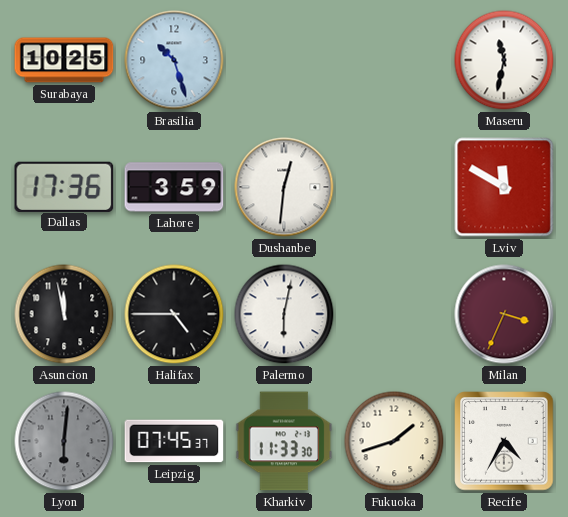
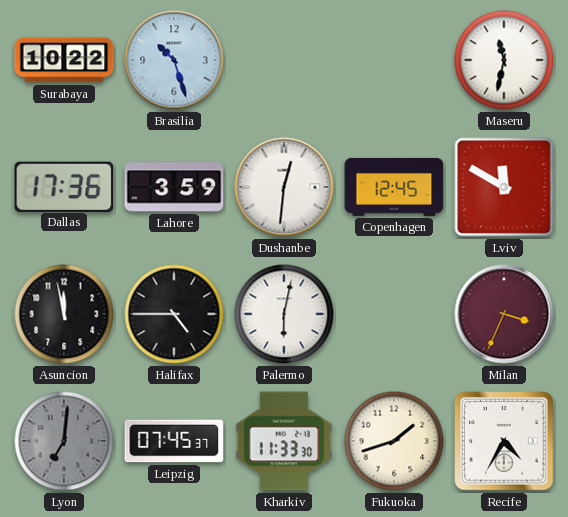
Surabaya: 10:25 -> 10:22
Copenhagen: none -> 12:45
Lyon: 6:01 -> 7:01
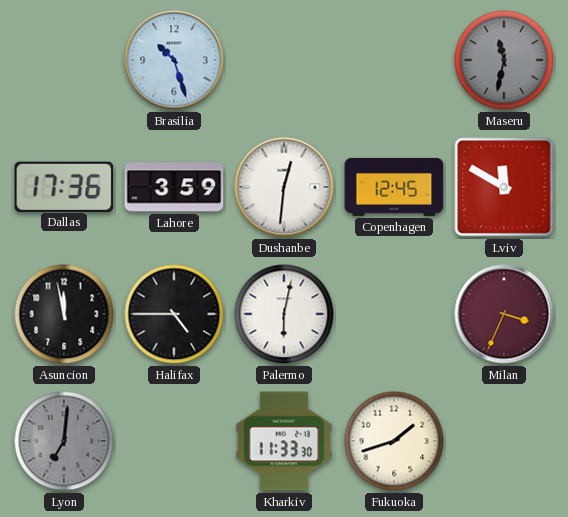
Surabaya: 10:22 -> none
Maseru dial: white -> grey
Leipzig: 07:45 -> none
Recife: 4:35 -> none
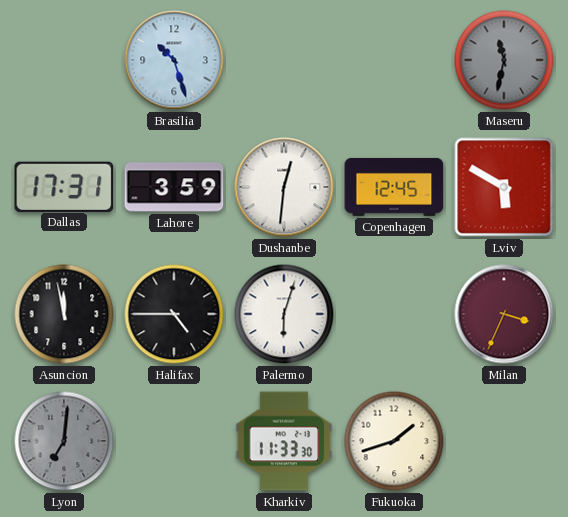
Dallas: 17:36 -> 17:31
Lviv: 11:50 -> 5:50
Palermo: 6:02 -> 6:03
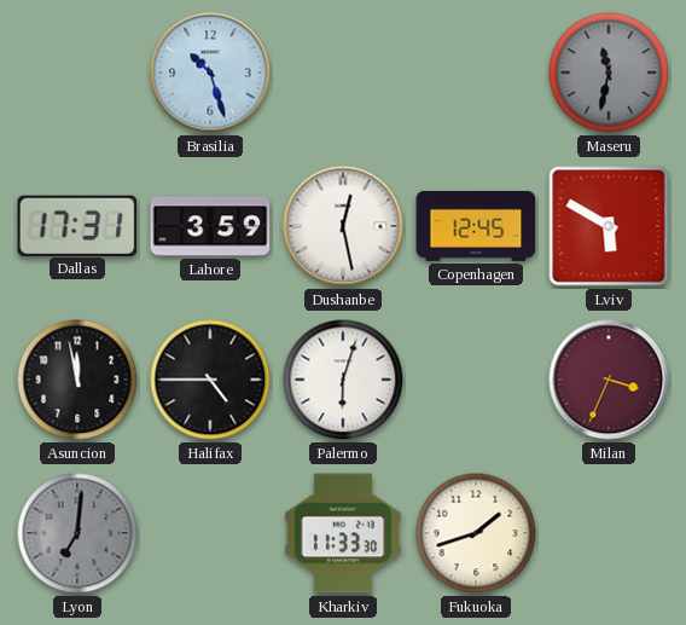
Dushanbe: 12:31 -> 12:28
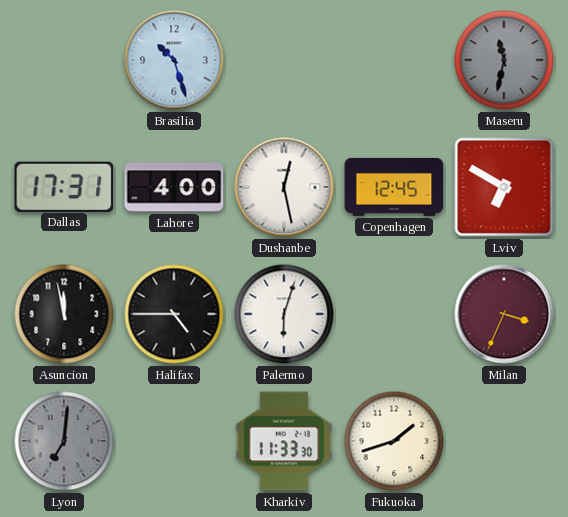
Lahore: 3:59 -> 4:00
Lviv: 5:50 -> 6:50
